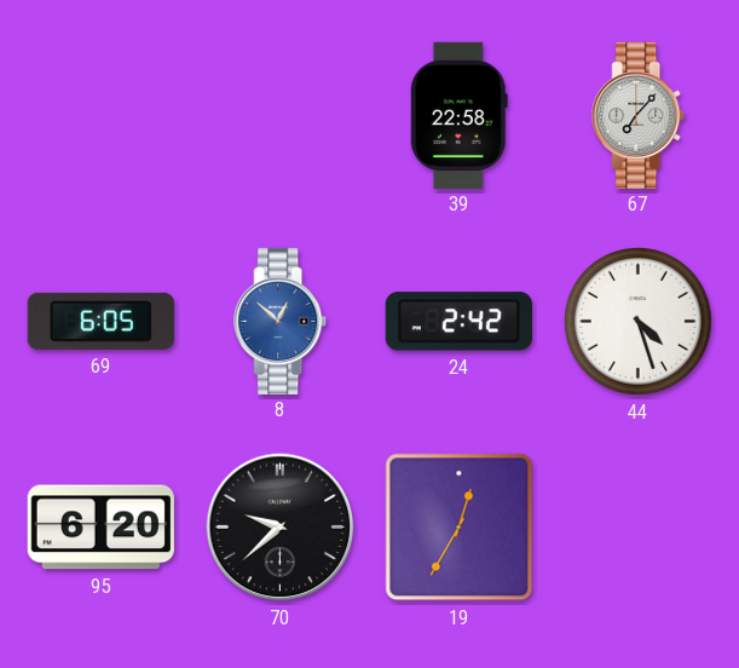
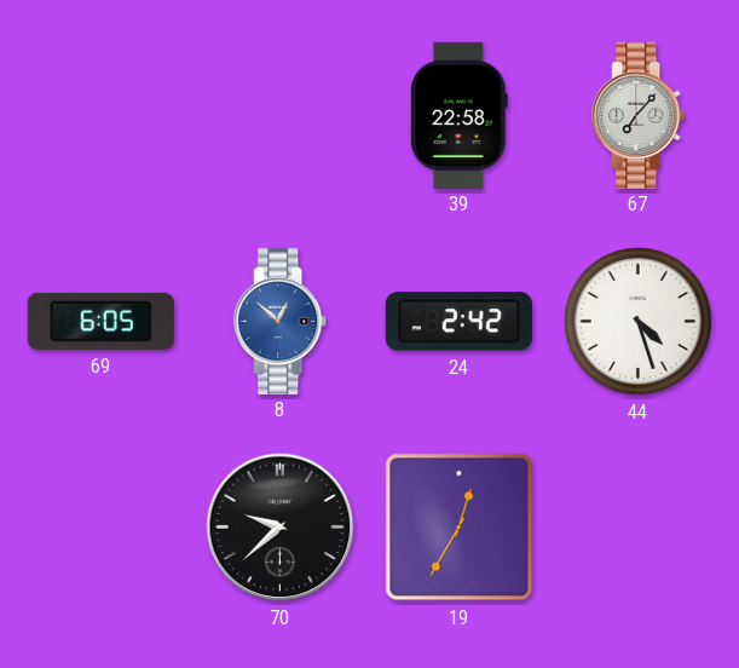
95: 6:20 -> none
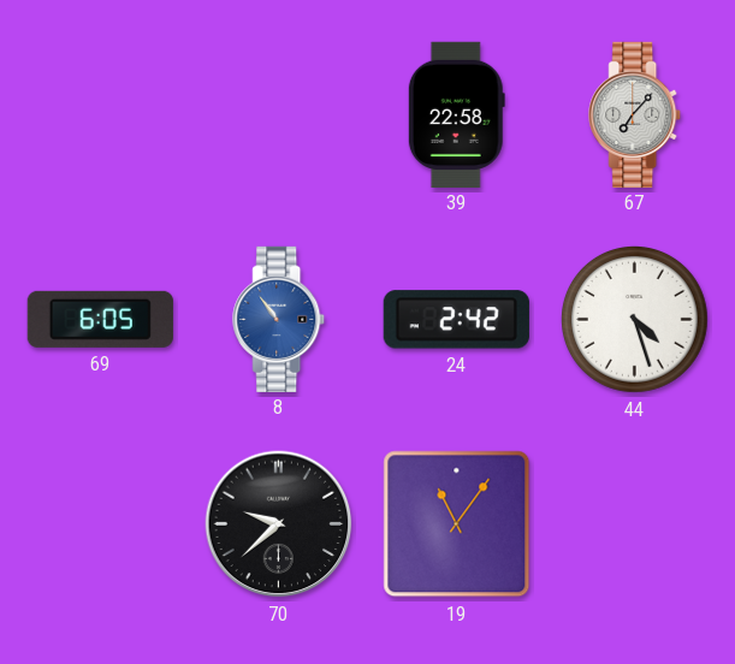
8: 12:52 -> 10:54
19: 12:35 -> 11:06
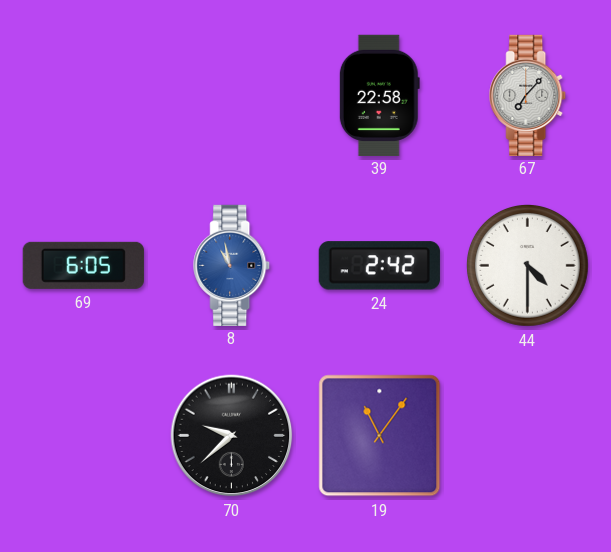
8: 10:54 -> 10:58
44: 4:27 -> 4:30
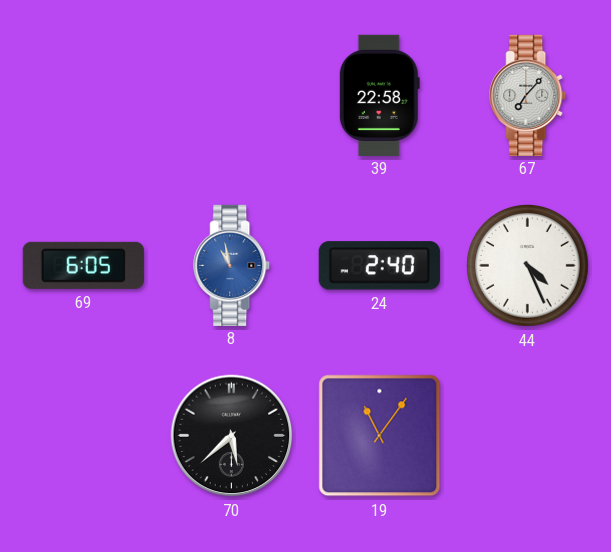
24: 2:42 -> 2:40
44: 4:30 -> 4:26
70: 9:38 -> 5:38
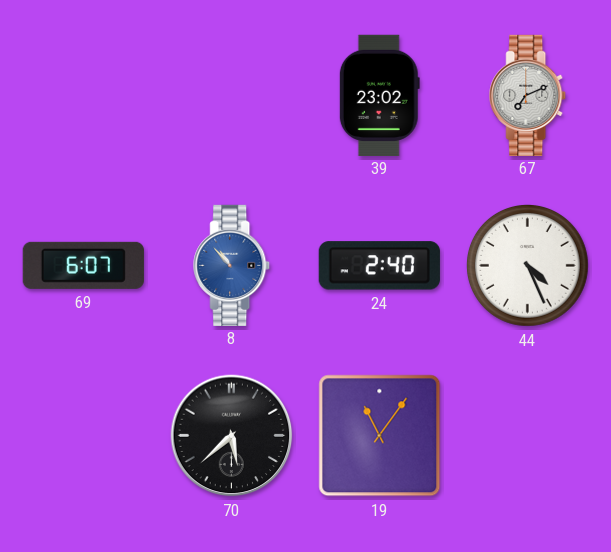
39: 22:58 -> 23:02
67: 7:07 -> 7:11
69: 6:05 -> 6:07
8: 10:58 -> 10:53
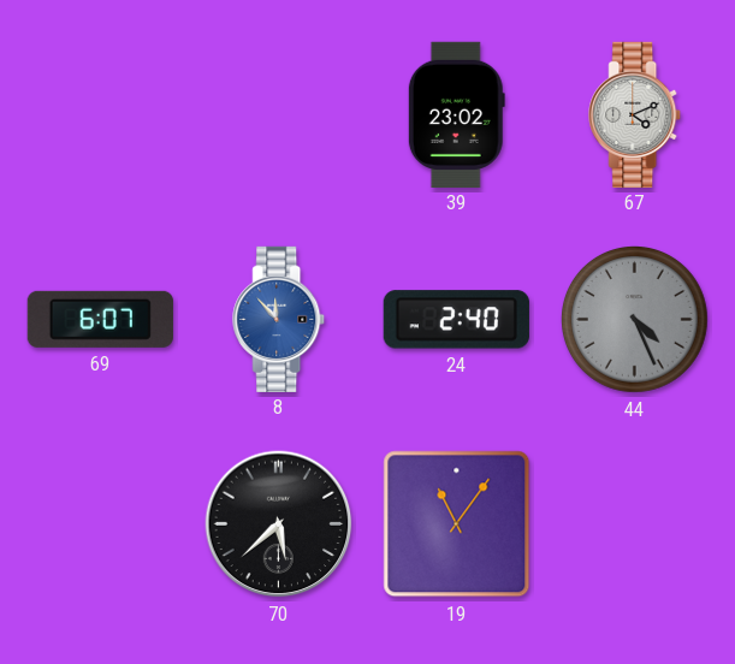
67: 7:11 -> 4:11
8: 10:53 -> 11:53
44 dial: white -> grey
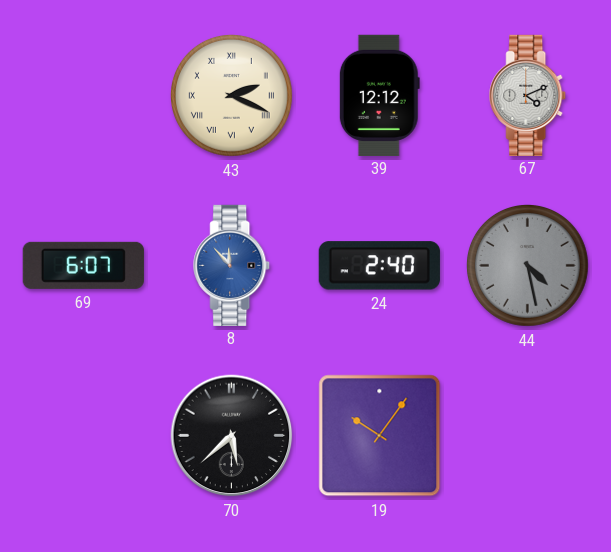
43: none -> 2:19
39: 23:02 -> 12:12
44: 4:26 -> 4:28
19: 11:06 -> 10:06
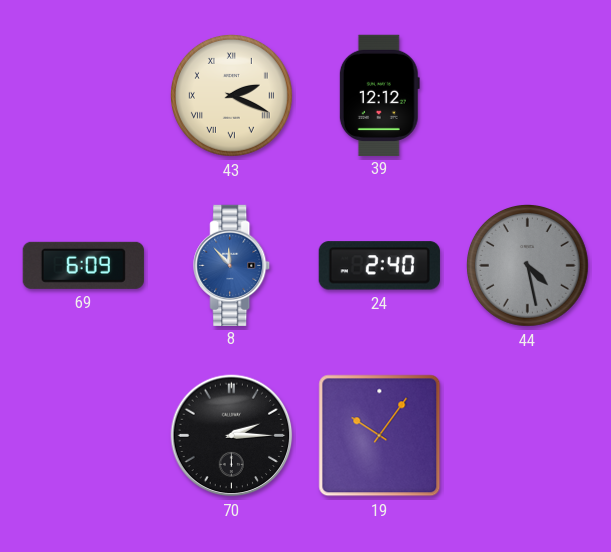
67: 4:11 -> none
69: 6:07 -> 6:09
70: 5:38 -> 2:15
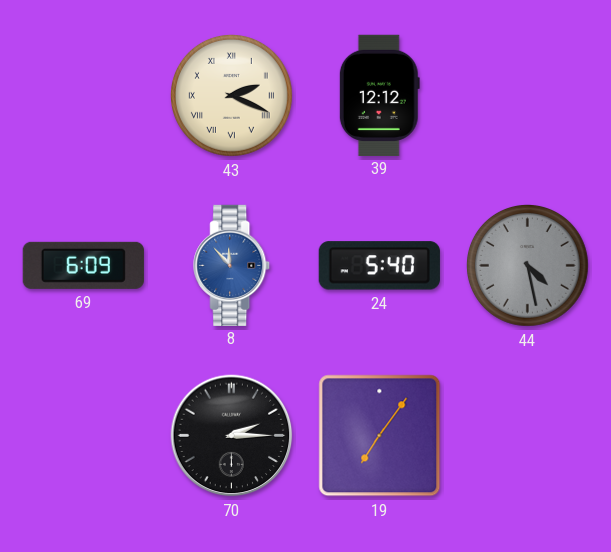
24: 2:40 -> 5:40
19: 10:06 -> 7:06
